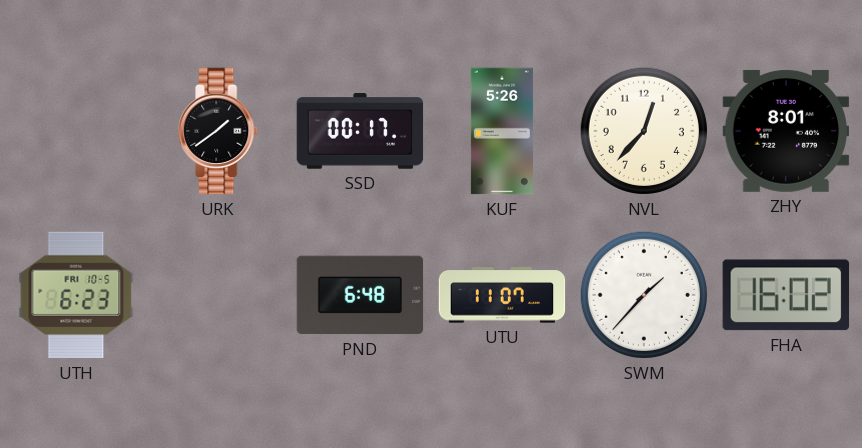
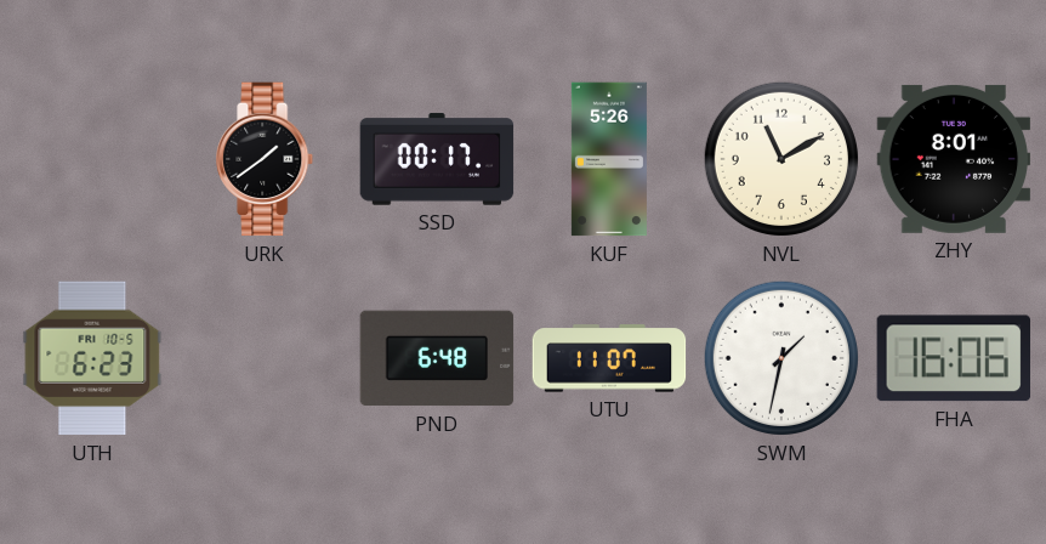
NVL: 12:37 -> 11:10
SWM: 1:37 -> 1:32
FHA: 16:02 -> 16:06
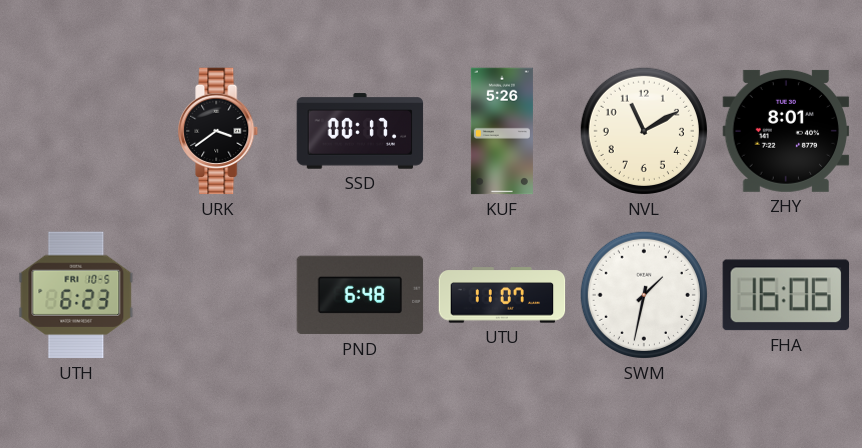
URK: 1:39 -> 3:39
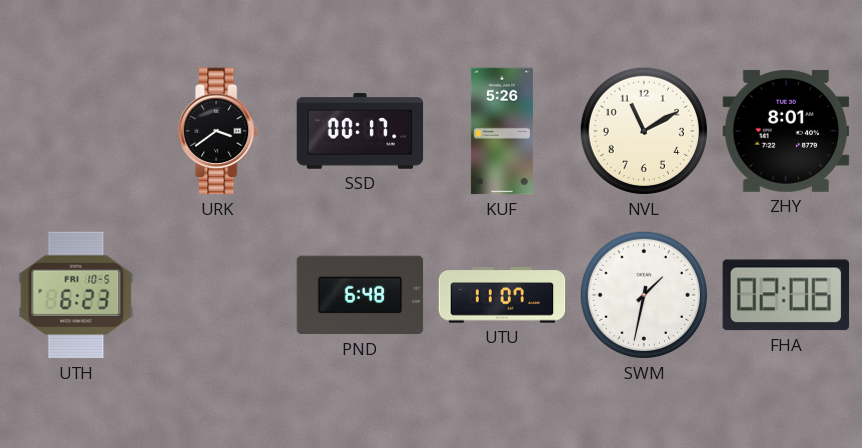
FHA: 16:06 -> 02:06
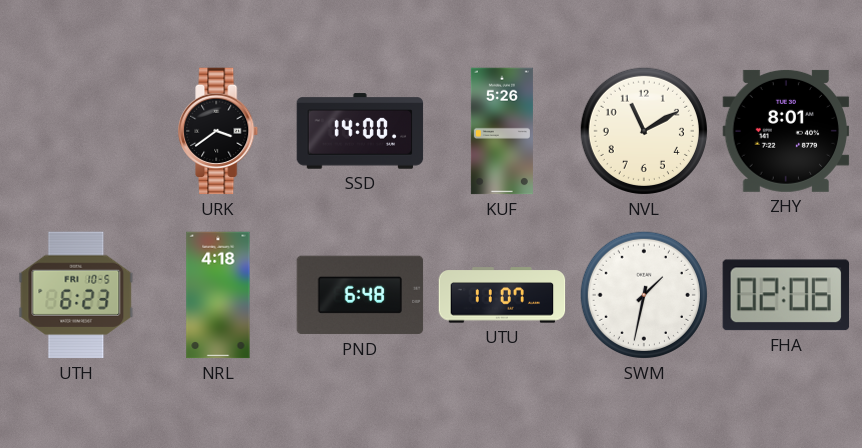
SSD: 00:17 -> 14:00
NRL: none -> 4:18
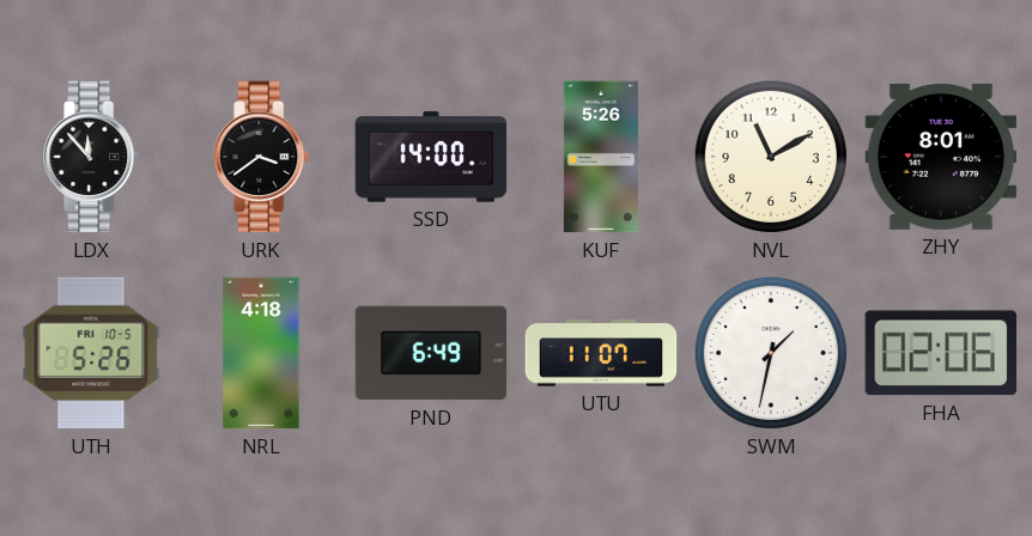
LDX: none -> 11:53
UTH: 6:23 -> 5:26
PND: 6:48 -> 6:49
